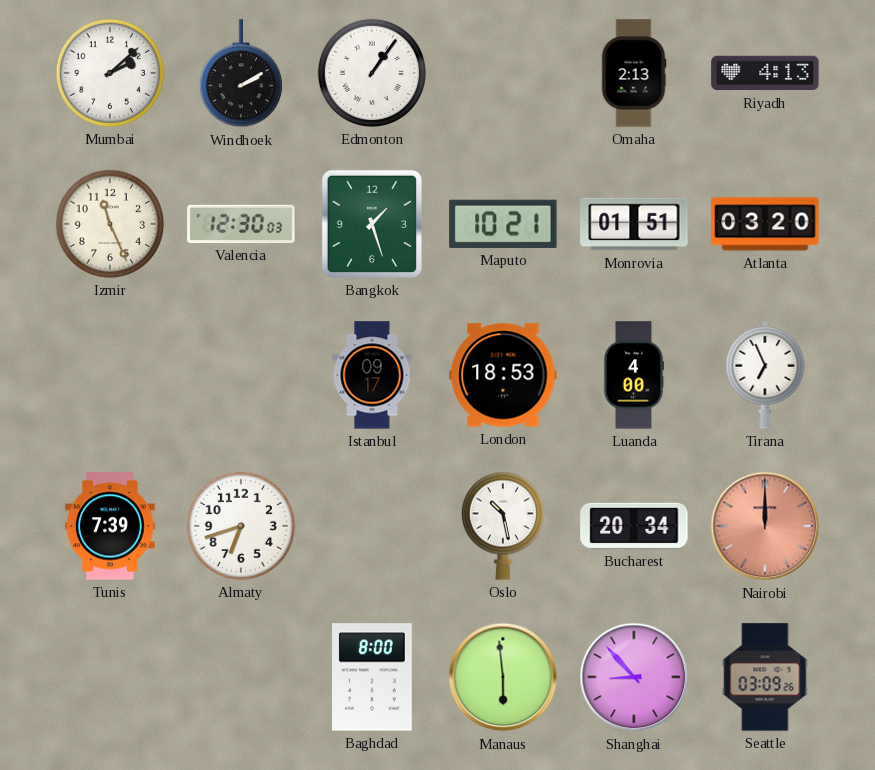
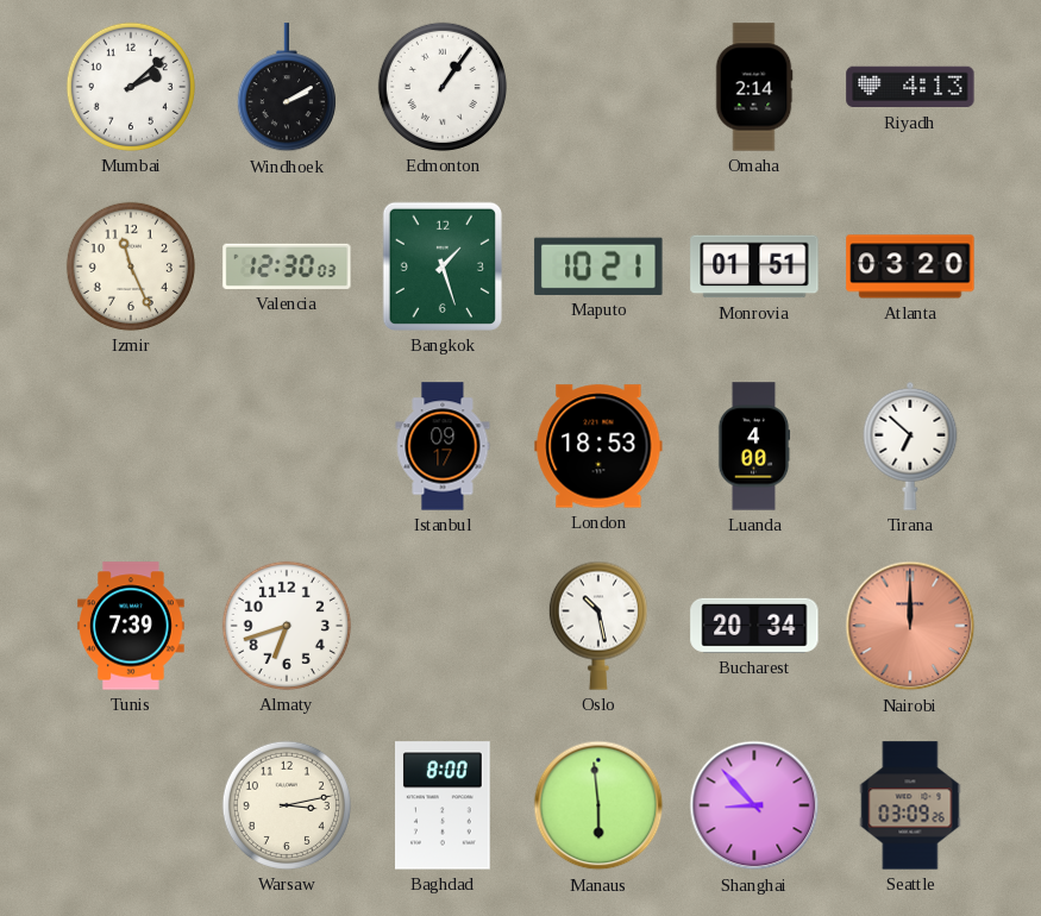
Omaha: 2:13 -> 2:14
Tirana: 6:56 -> 6:52
Warsaw: none -> 3:13
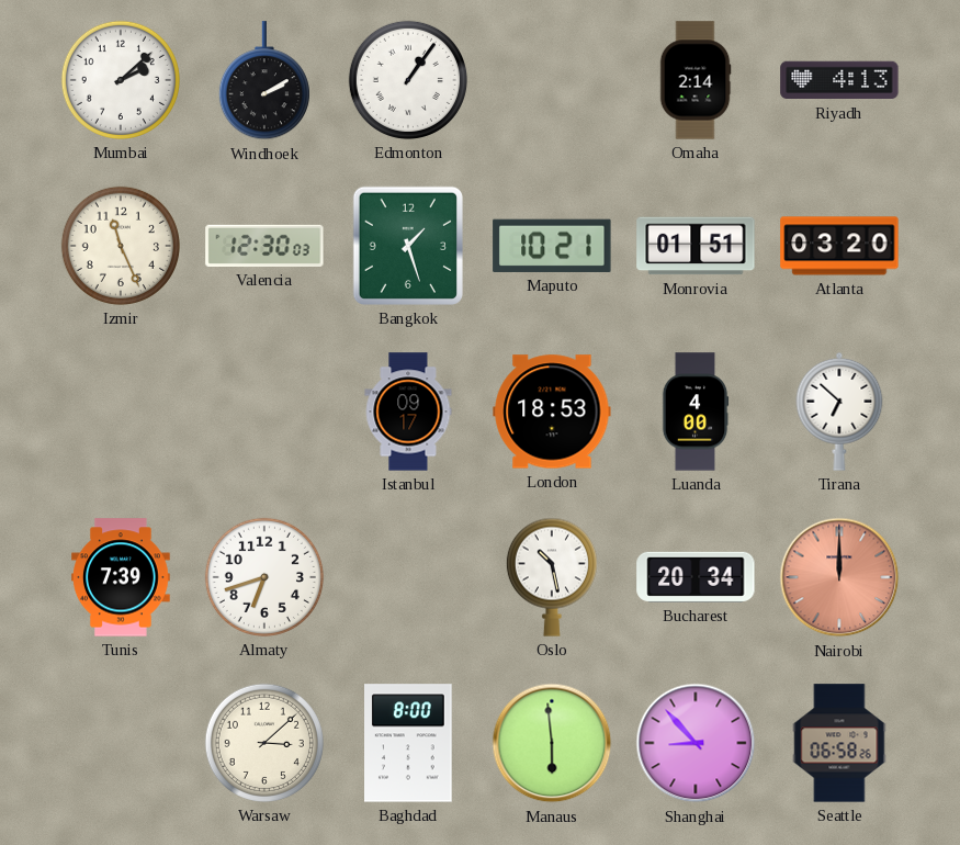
Warsaw: 3:13 -> 3:08
Seattle: 03:09 -> 06:58
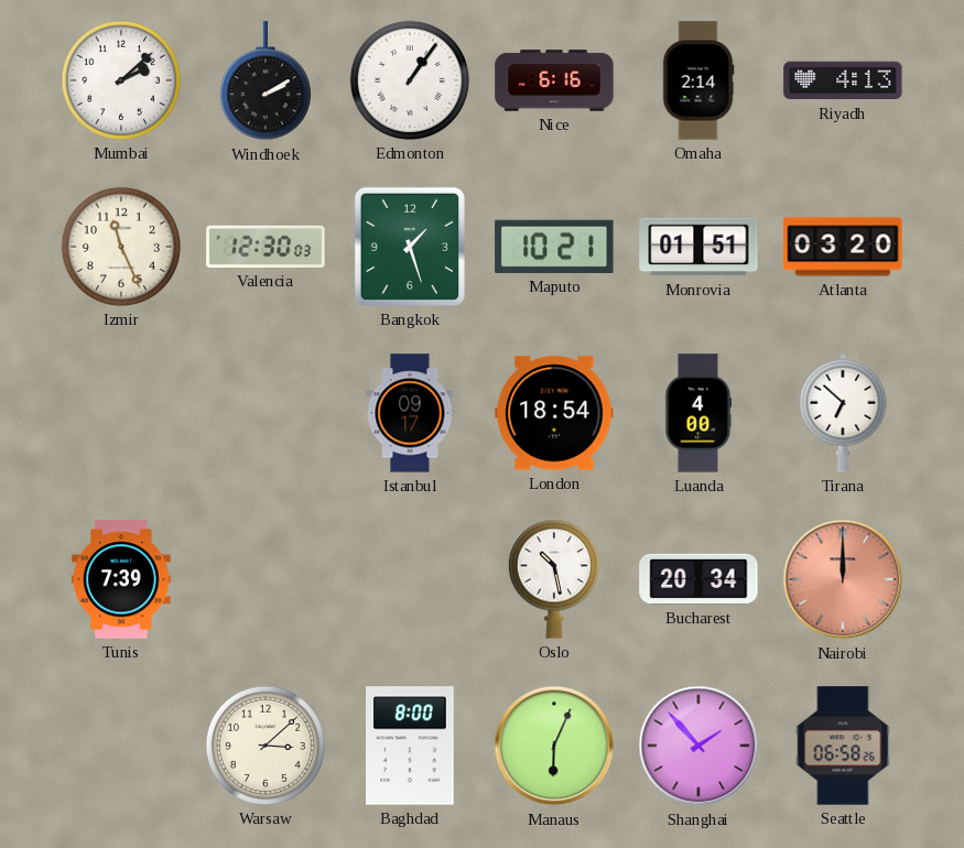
Nice: none -> 6:16
London: 18:53 -> 18:54
Almaty: 6:42 -> none
Manaus: 5:59 -> 6:04
Shanghai: 8:53 -> 1:53
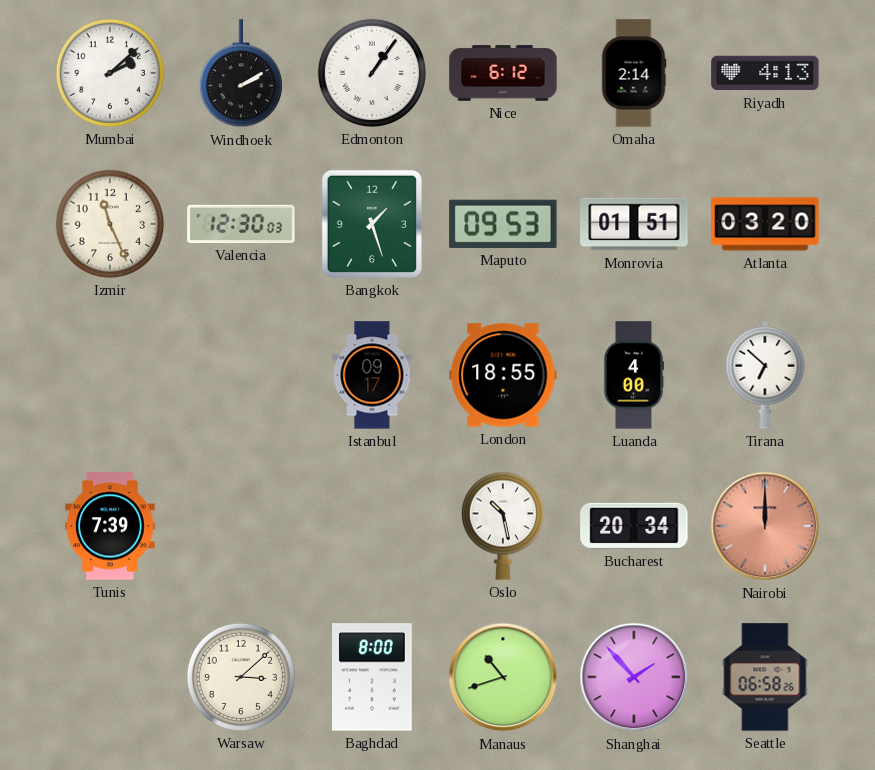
Nice: 6:16 -> 6:12
Maputo: 10:21 -> 09:53
London: 18:54 -> 18:55
Manaus: 6:04 -> 10:42
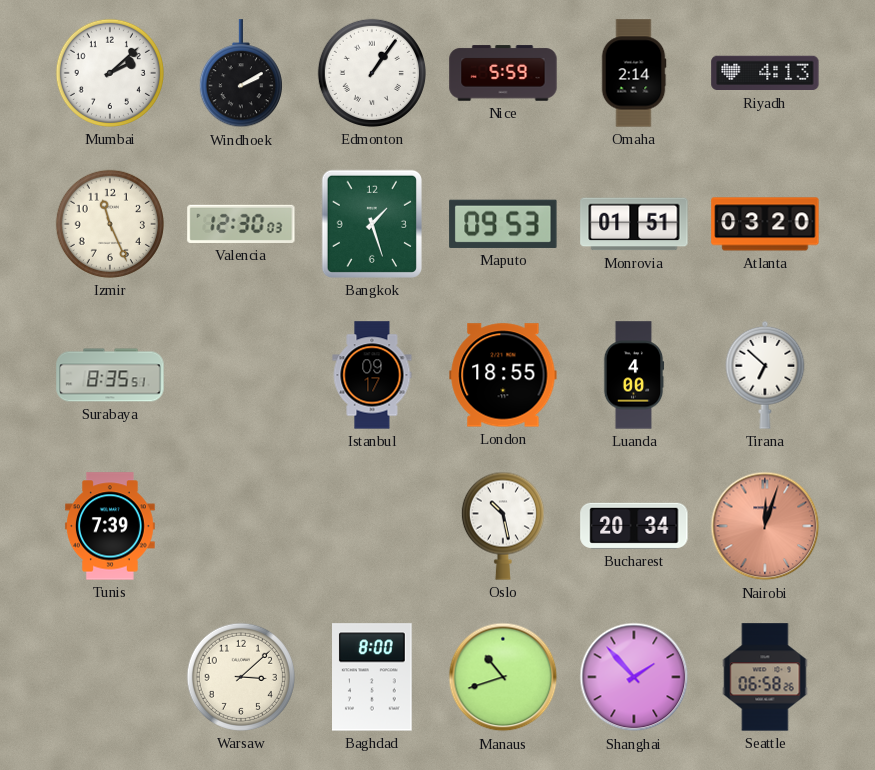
Nice: 6:12 -> 5:59
Surabaya: none -> 8:35
Nairobi: 12:00 -> 12:03
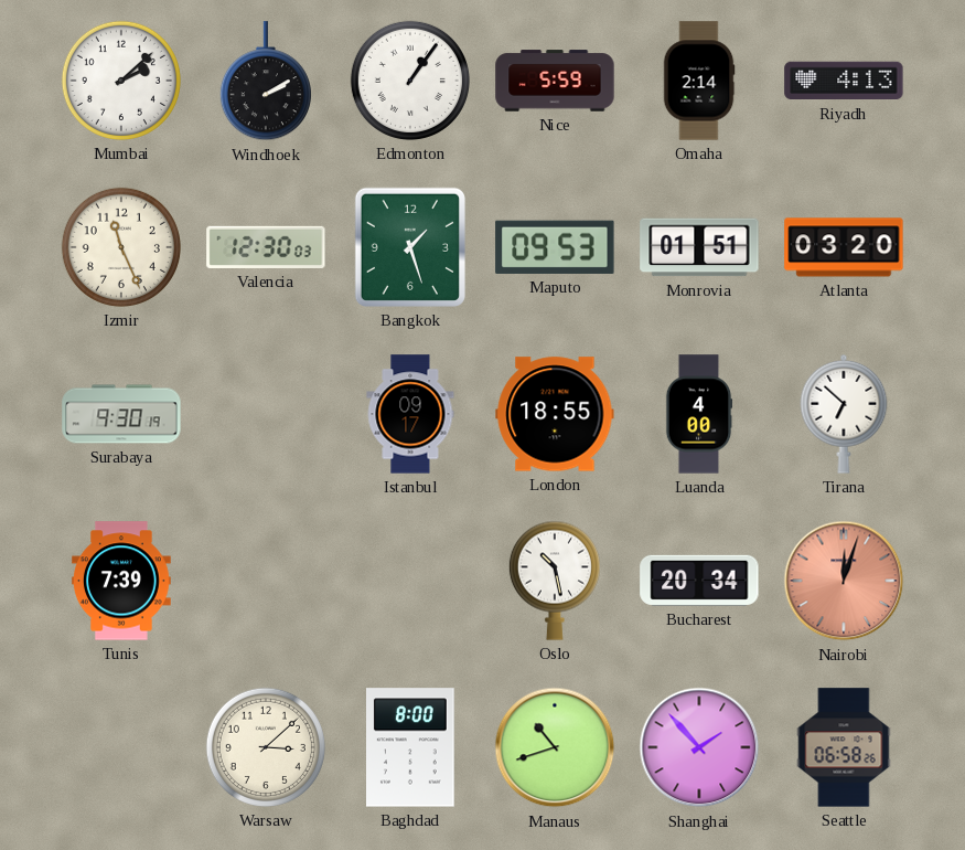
Surabaya: 8:35 -> 9:30
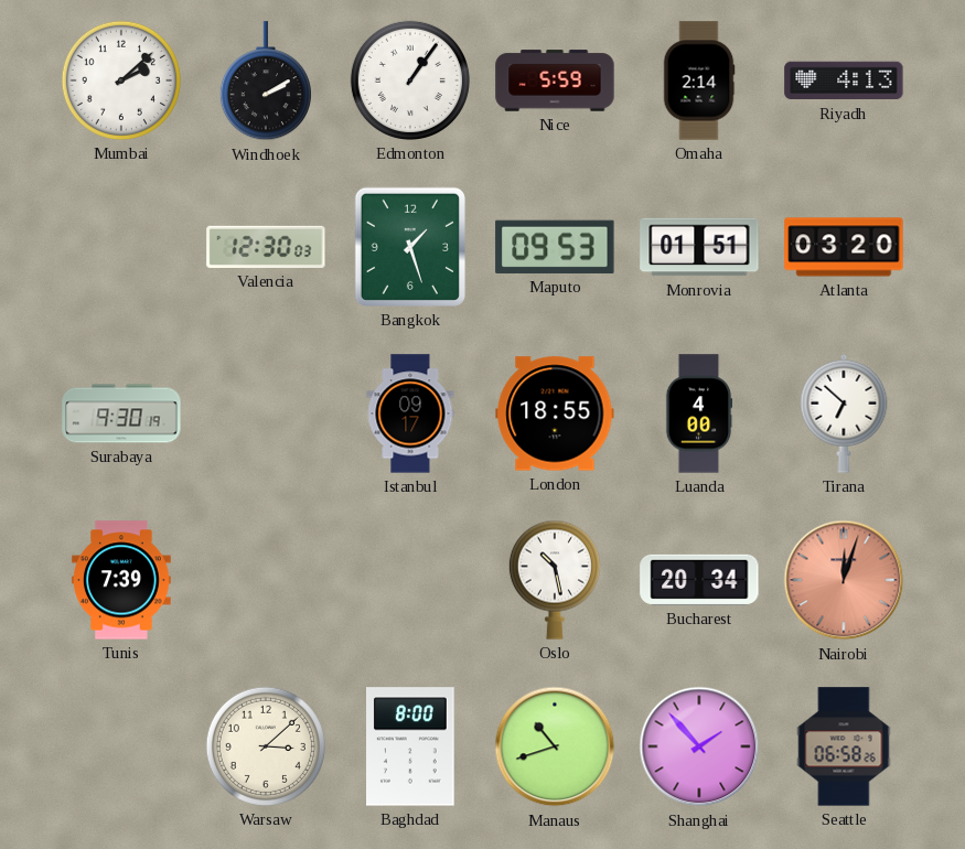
Izmir: 11:26 -> none
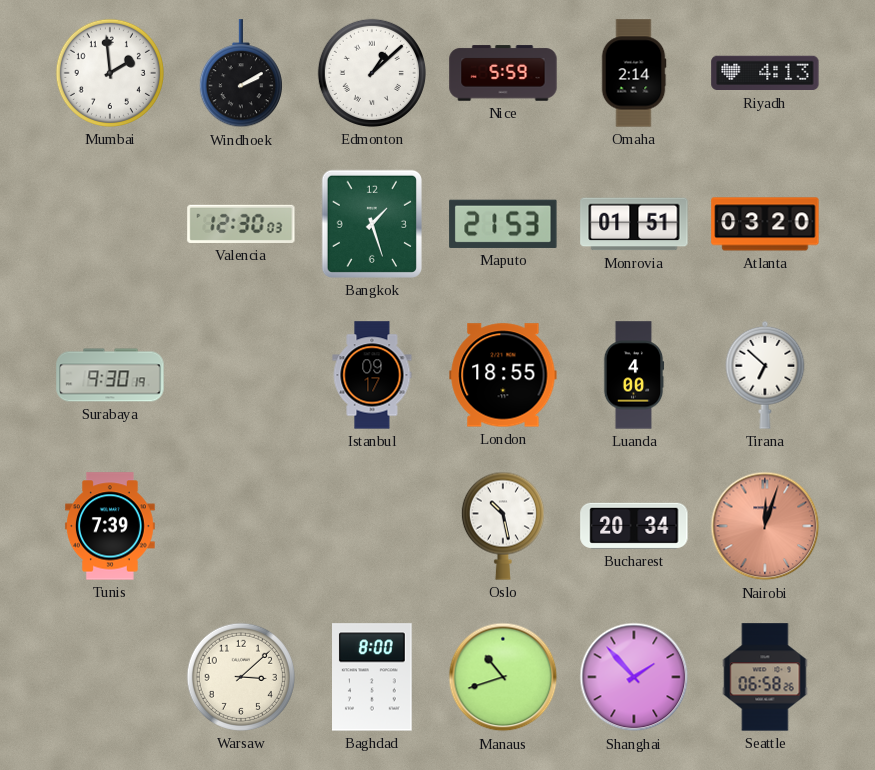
Mumbai: 2:08 -> 1:59
Edmonton: 1:06 -> 1:08
Maputo: 09:53 -> 21:53
